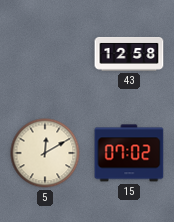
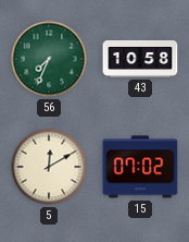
56: none -> 7:34
43: 12:58 -> 10:58
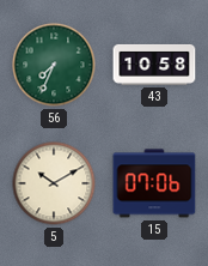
5: 12:10 -> 10:10
15: 07:02 -> 07:06
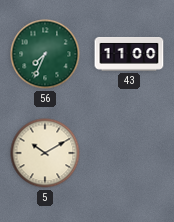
43: 10:58 -> 11:00
15: 07:06 -> none
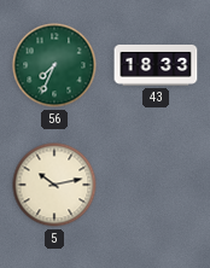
43: 11:00 -> 18:33
5: 10:10 -> 10:13
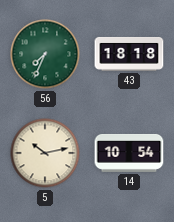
43: 18:33 -> 18:18
14: none -> 10:54
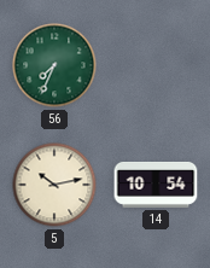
43: 18:18 -> none
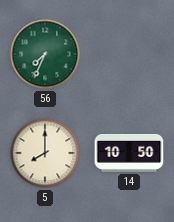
5: 10:13 -> 8:00
14: 10:54 -> 10:50
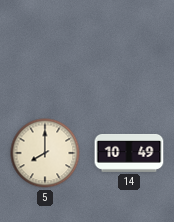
56: 7:34 -> none
14: 10:50 -> 10:49
